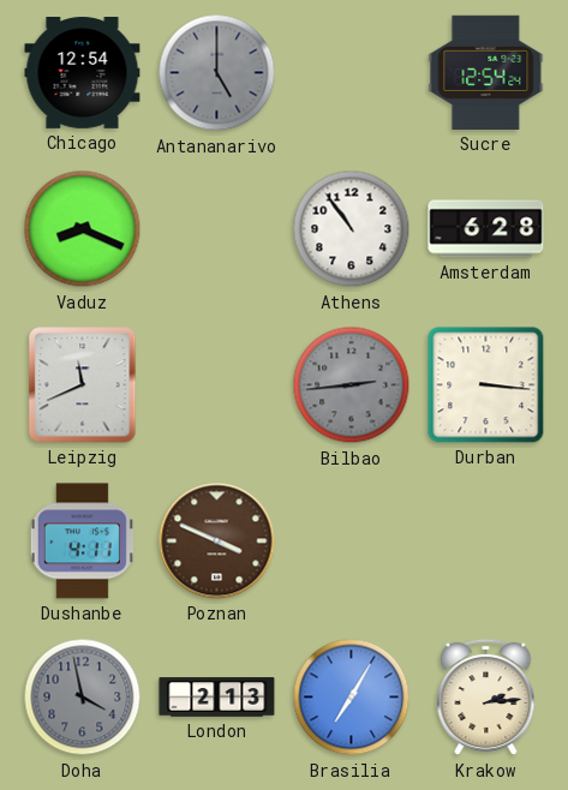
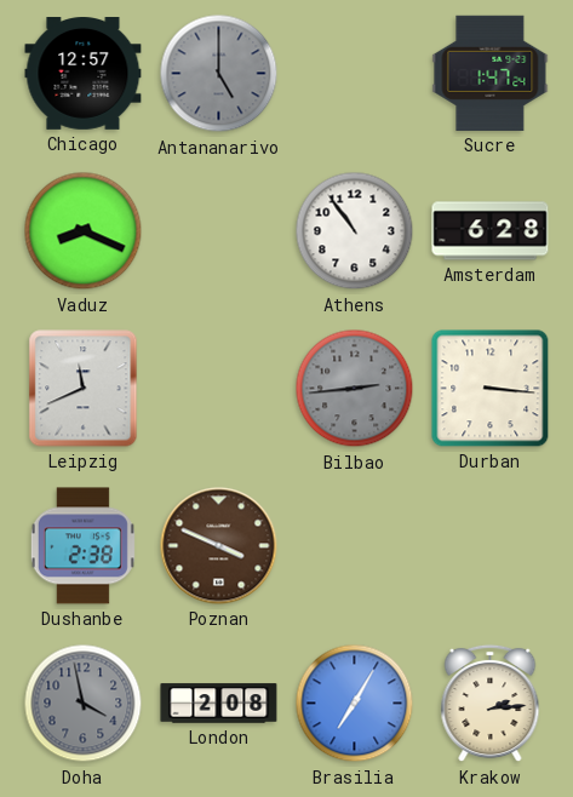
Chicago: 12:54 -> 12:57
Sucre: 12:54 -> 1:47
Dushanbe: 4:11 -> 2:38
London: 2:13 -> 2:08
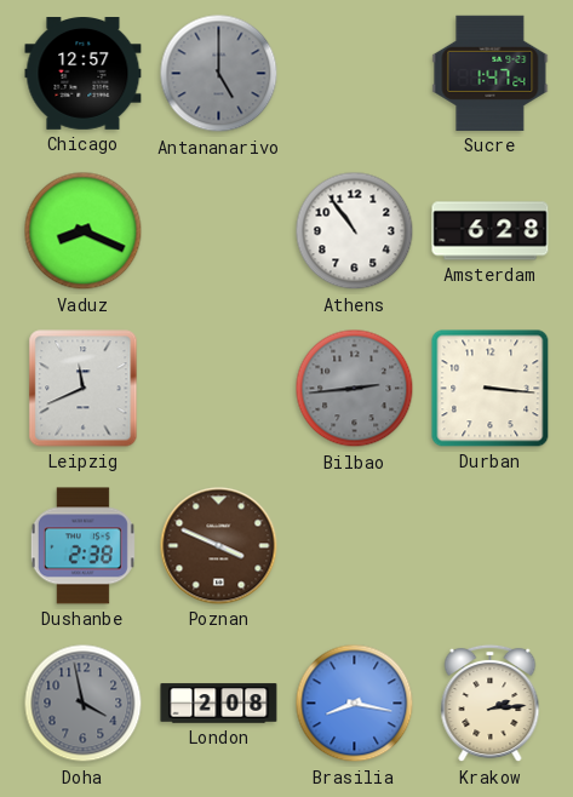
Brasilia: 7:05 -> 8:17
